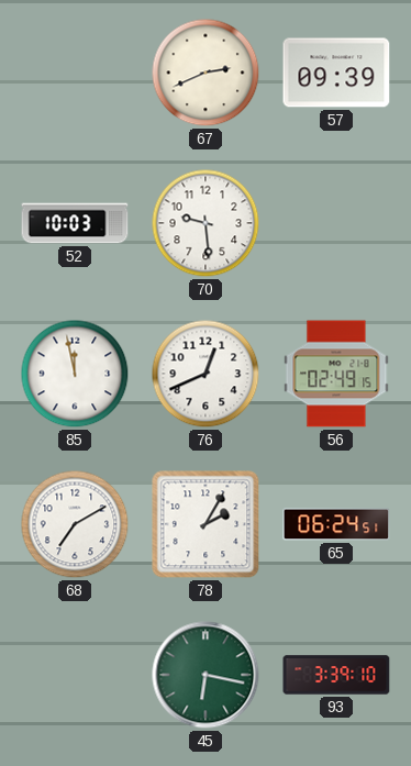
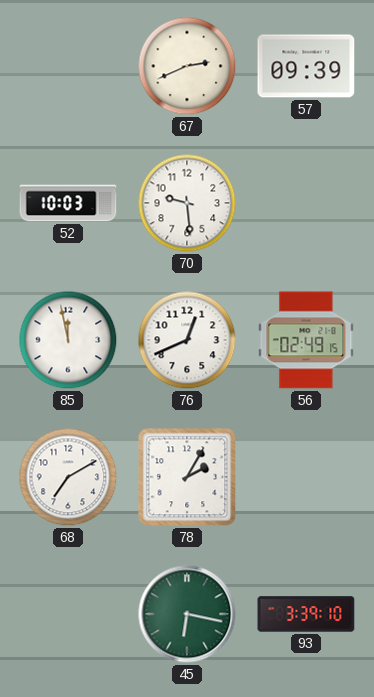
65: 06:24 -> none
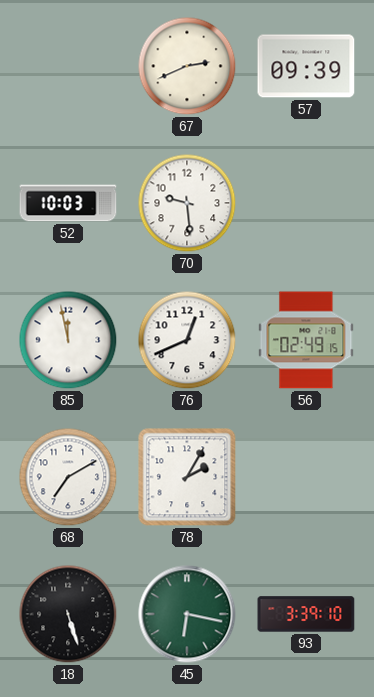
18: none -> 5:27
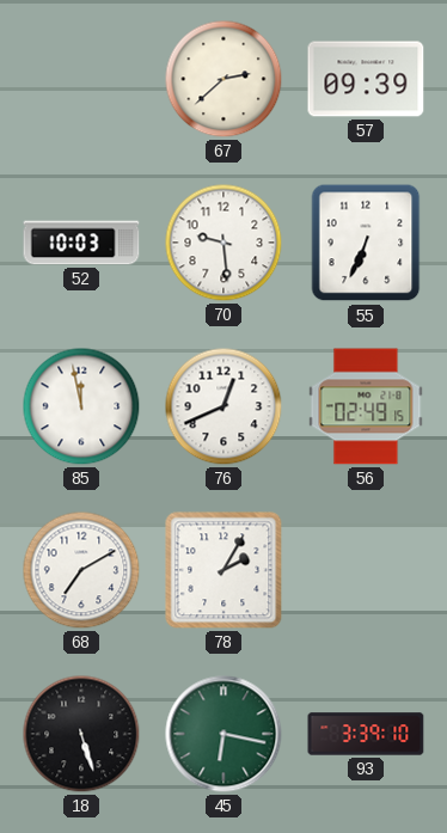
67: 2:41 -> 2:38
55: none -> 6:34
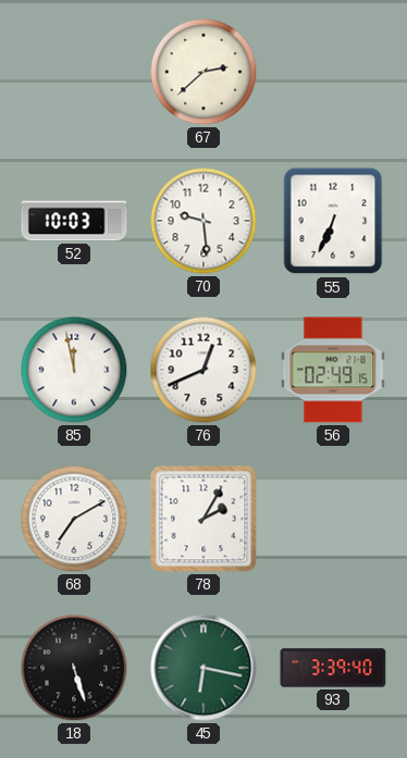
57: 09:39 -> none
93: 3:39:10 -> 3:39:40
